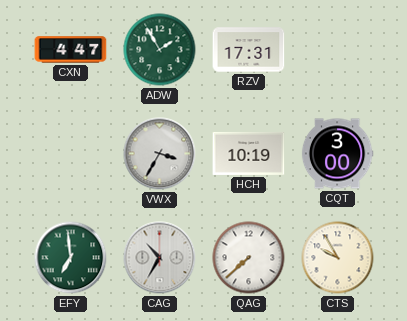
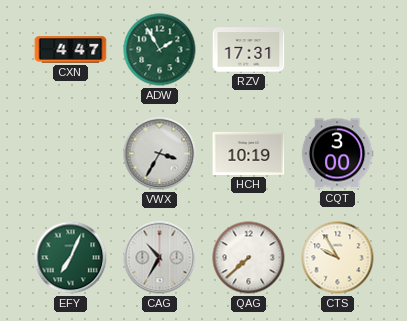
EFY: 6:59 -> 7:04
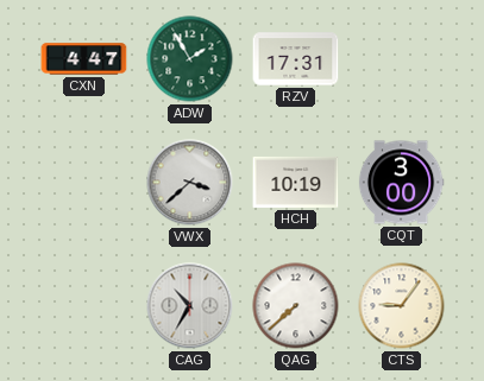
VWX: 3:35 -> 3:38
EFY: 7:04 -> none
CTS: 9:55 -> 9:06
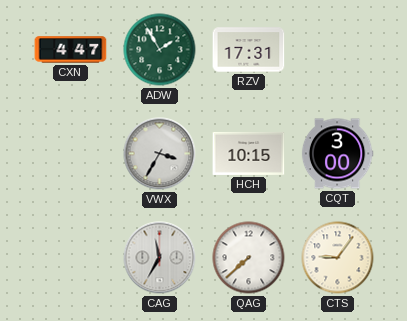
VWX: 3:38 -> 3:35
HCH: 10:19 -> 10:15
CAG: 10:35 -> 11:35
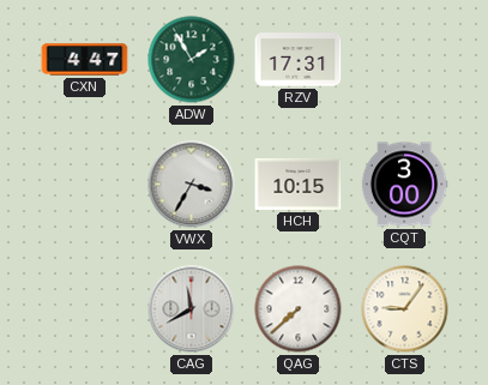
CAG: 11:35 -> 11:40
